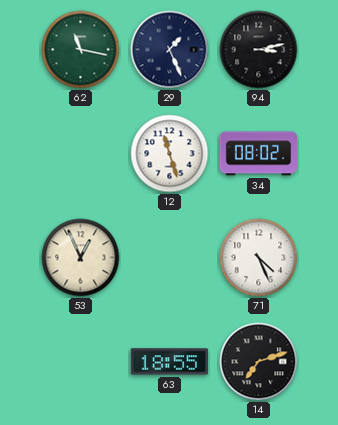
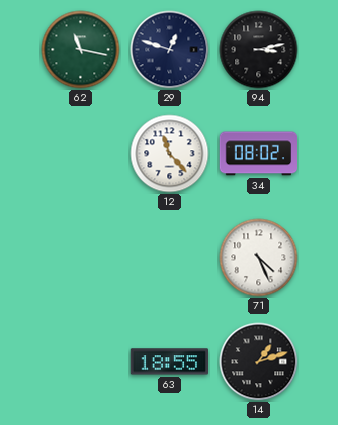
29: 1:26 -> 12:48
12: 11:27 -> 11:23
53: 12:56 -> none
14: 7:12 -> 1:12
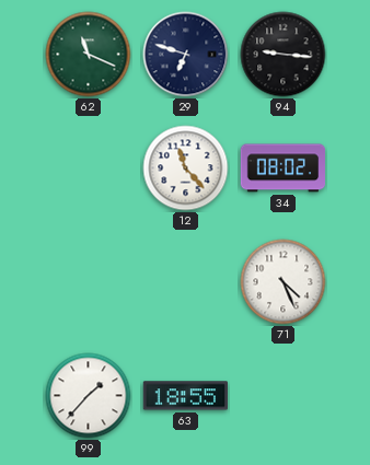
62: 11:17 -> 11:19
29: 12:48 -> 6:48
94: 3:13 -> 9:16
99: none -> 1:37
14: 1:12 -> none
